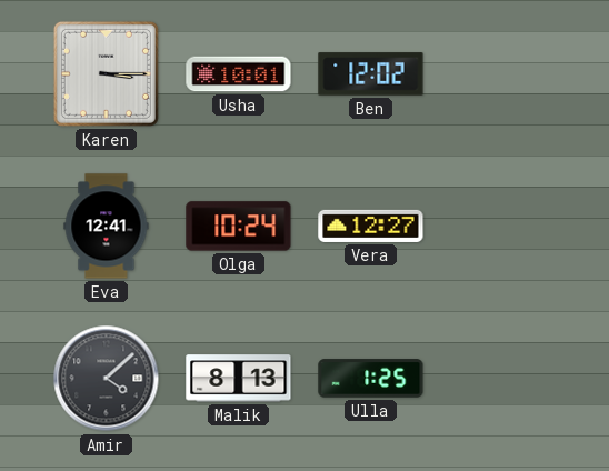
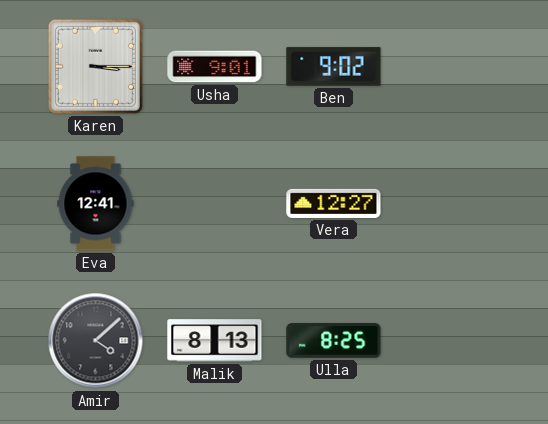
Usha: 10:01 -> 9:01
Ben: 12:02 -> 9:02
Olga: 10:24 -> none
Ulla: 1:25 -> 8:25
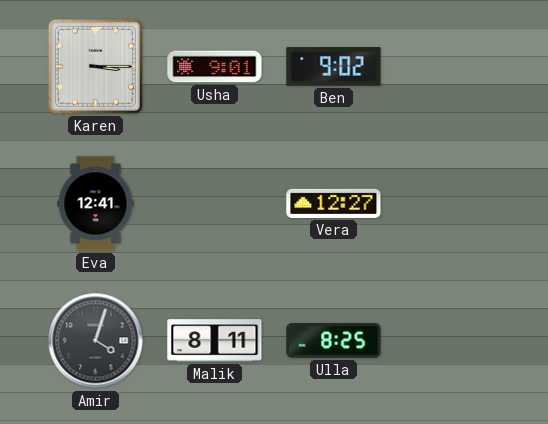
Amir: 4:08 -> 4:03
Malik: 8:13 -> 8:11
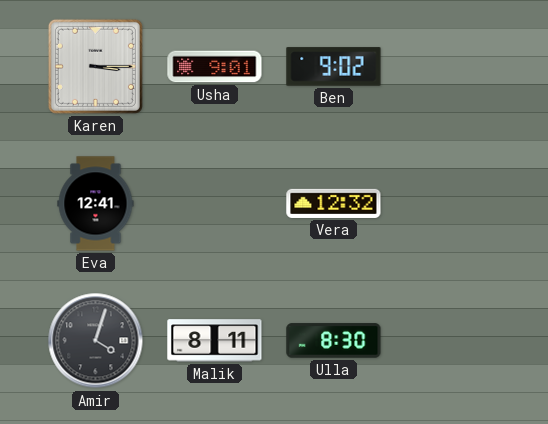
Vera: 12:27 -> 12:32
Ulla: 8:25 -> 8:30
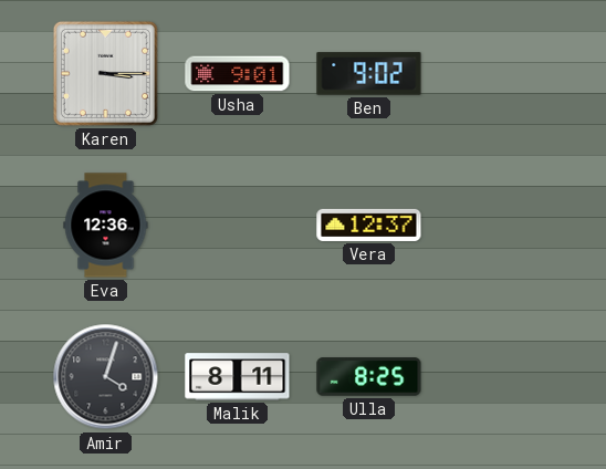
Eva: 12:41 -> 12:36
Vera: 12:32 -> 12:37
Ulla: 8:30 -> 8:25
